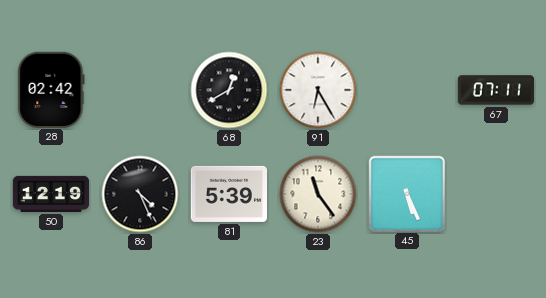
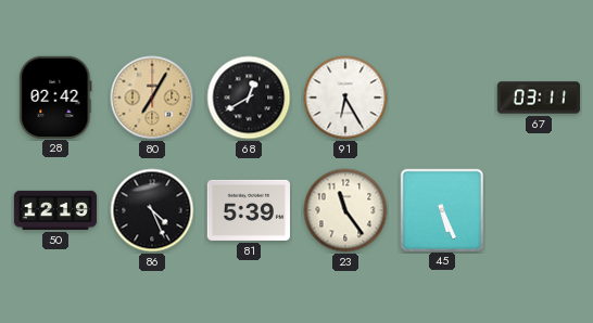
80: none -> 7:05
67: 07:11 -> 03:11
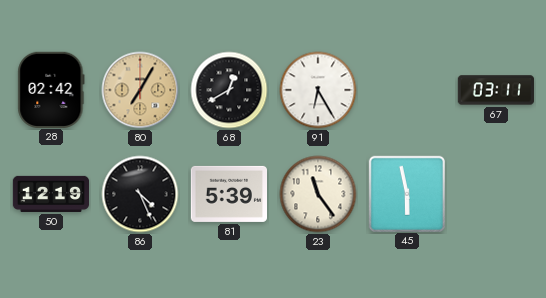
45: 5:26 -> 5:58
